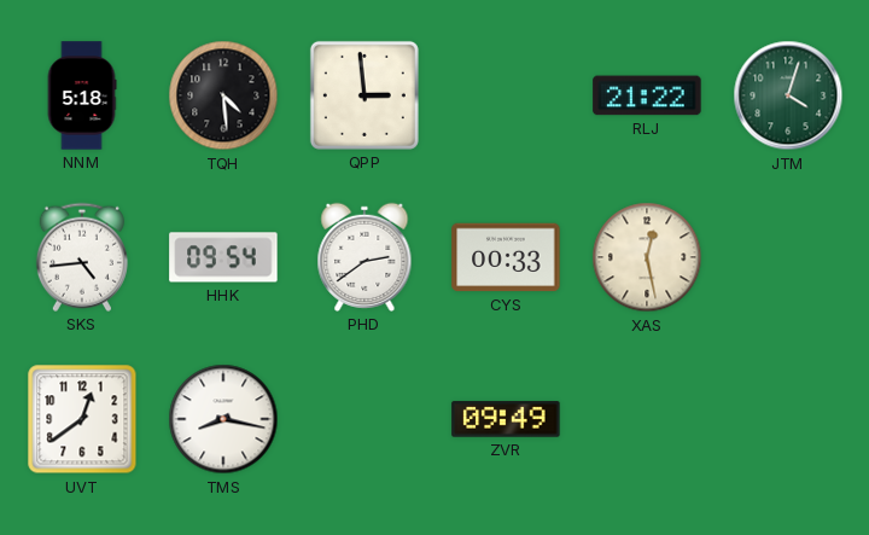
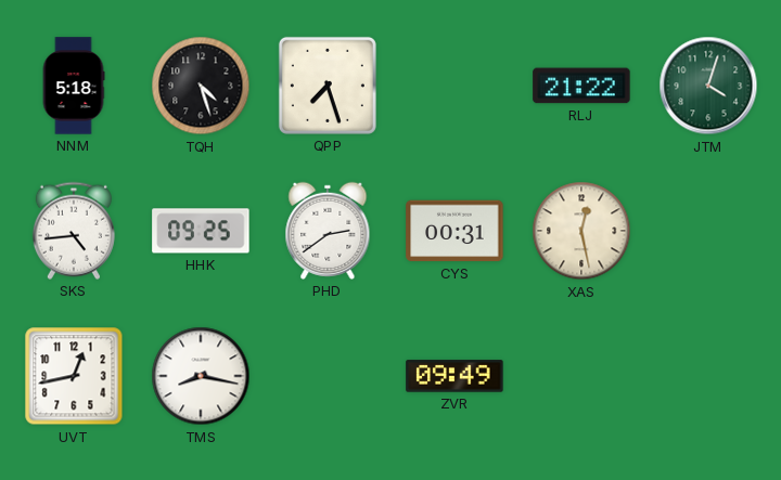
TQH: 4:29 -> 4:27
QPP: 2:59 -> 7:27
HHK: 09:54 -> 09:25
CYS: 00:33 -> 00:31
UVT: 12:39 -> 12:43
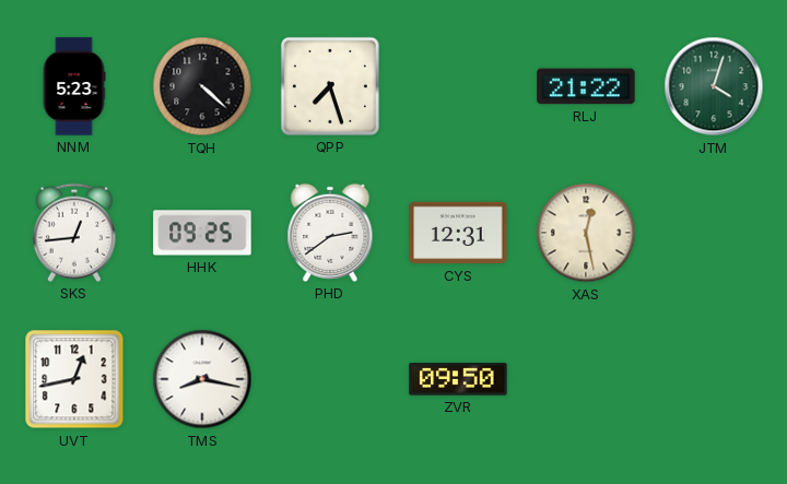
NNM: 5:18 -> 5:23
TQH: 4:27 -> 4:22
SKS: 4:44 -> 12:44
CYS: 00:31 -> 12:31
ZVR: 09:49 -> 09:50
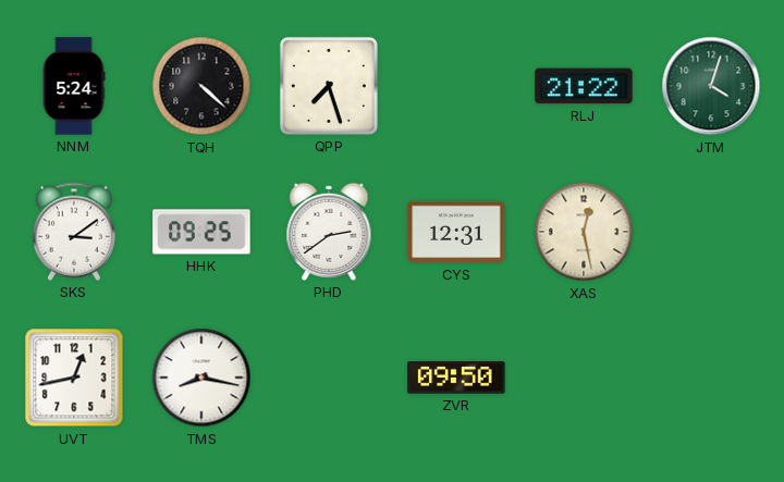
NNM: 5:23 -> 5:24
SKS: 12:44 -> 3:09
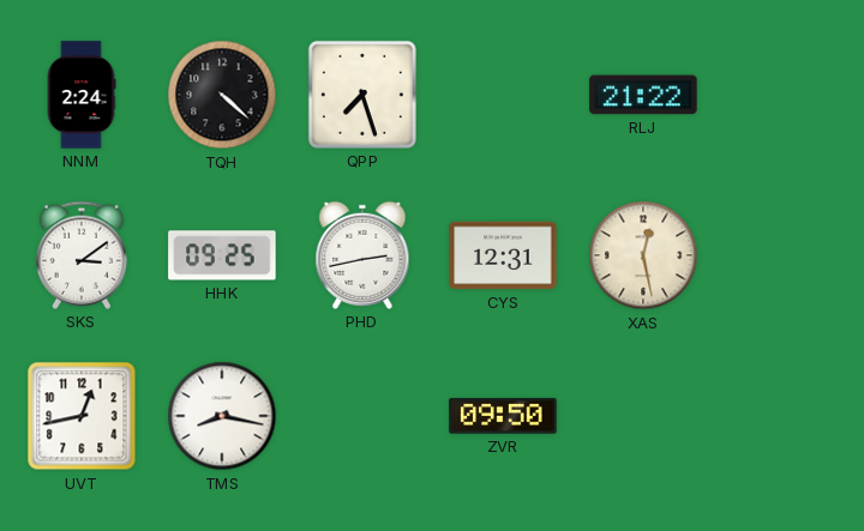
NNM: 5:24 -> 2:24
JTM: 4:03 -> none
PHD: 2:39 -> 2:43
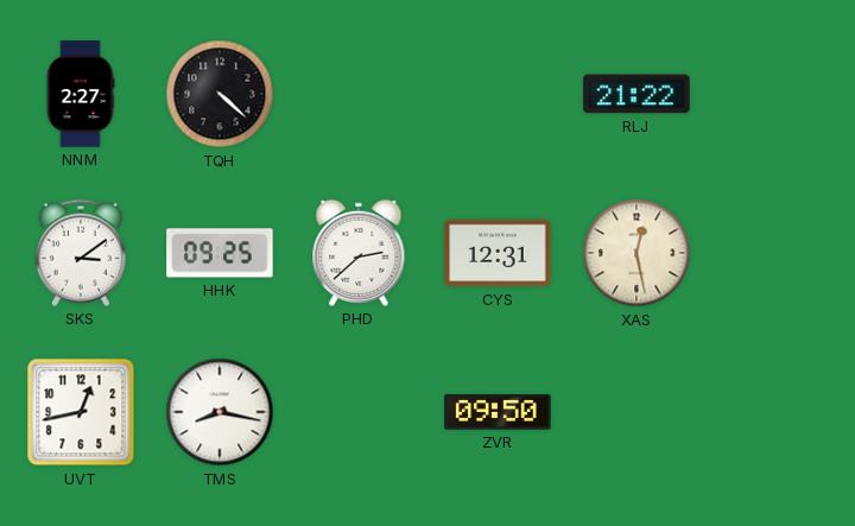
NNM: 2:24 -> 2:27
QPP: 7:27 -> none
PHD: 2:43 -> 2:38
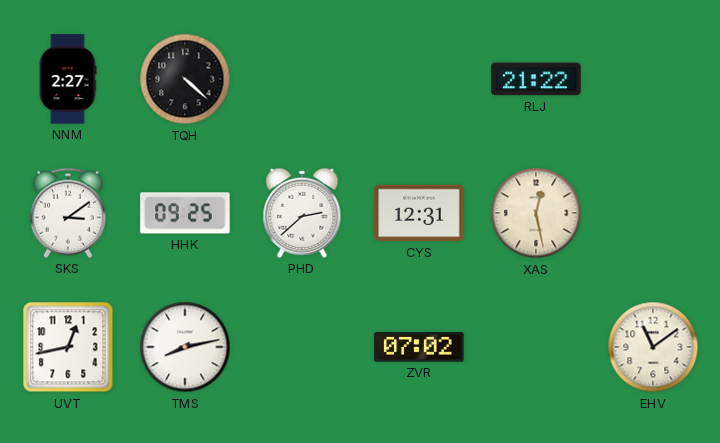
TMS: 8:17 -> 8:13
ZVR: 09:50 -> 07:02
EHV: none -> 11:09
